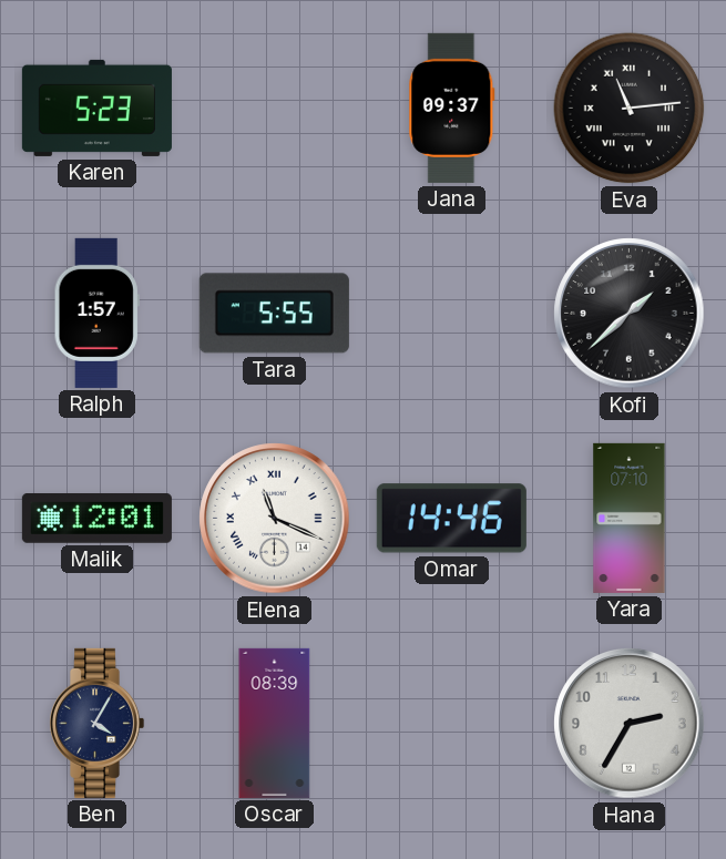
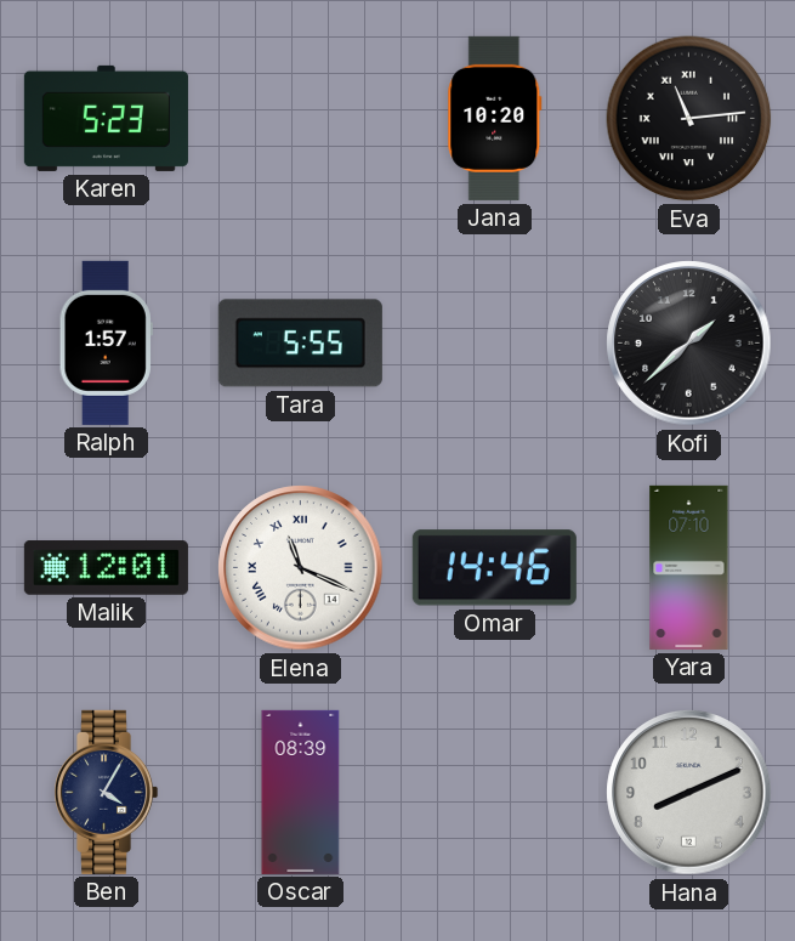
Jana: 09:37 -> 10:20
Hana: 2:35 -> 8:11
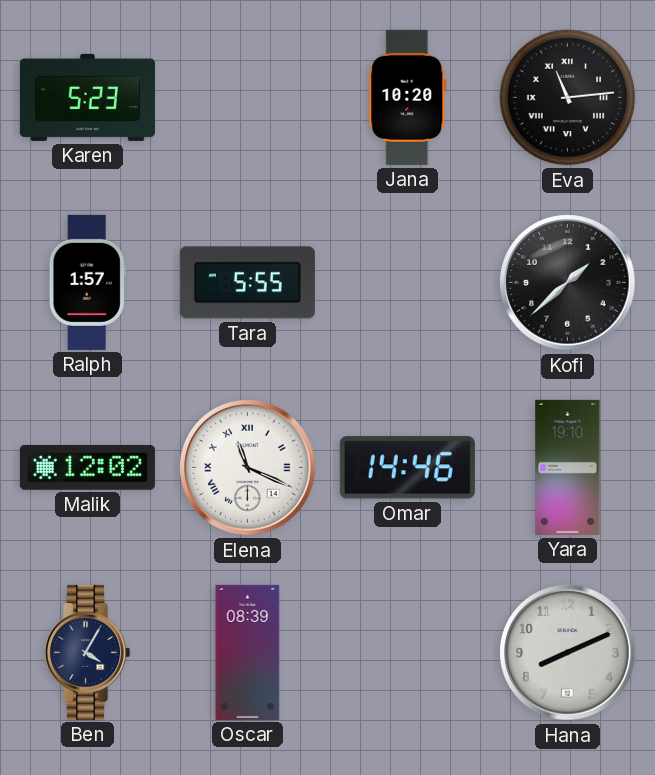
Malik: 12:01 -> 12:02
Yara: 07:10 -> 19:10
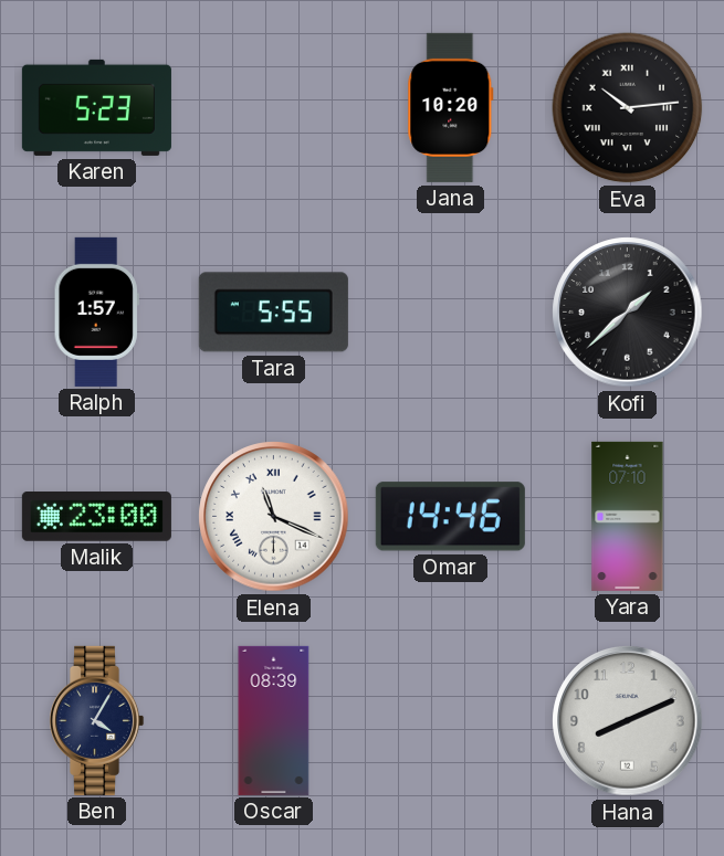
Eva: 11:14 -> 10:14
Malik: 12:02 -> 23:00
Yara: 19:10 -> 07:10
